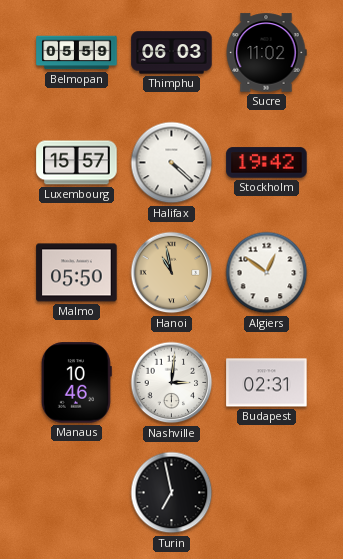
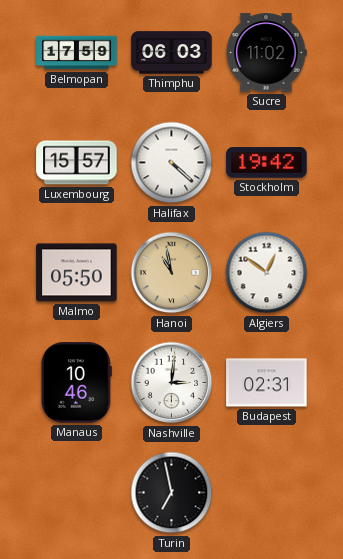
Belmopan: 05:59 -> 17:59
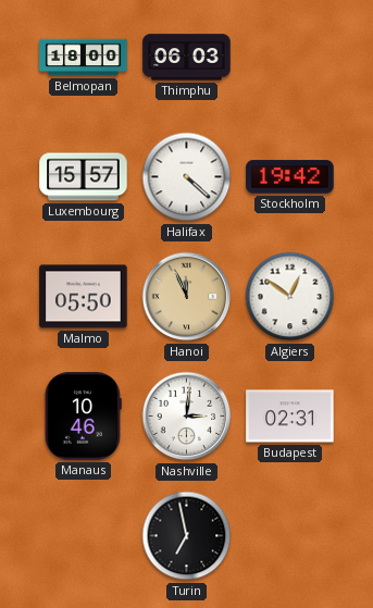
Belmopan: 17:59 -> 18:00
Sucre: 11:02 -> none
Hanoi: 10:58 -> 11:56
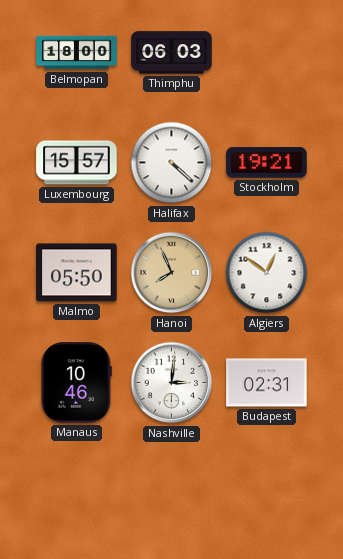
Stockholm: 19:42 -> 19:21
Hanoi: 11:56 -> 7:56
Turin: 6:58 -> none
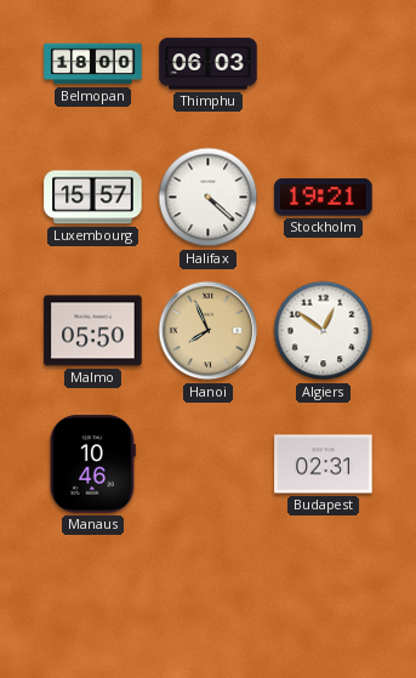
Nashville: 3:01 -> none
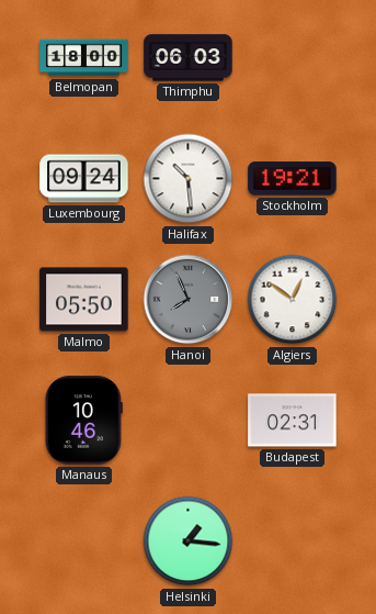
Luxembourg: 15:57 -> 09:24
Halifax: 4:22 -> 10:29
Hanoi dial: champagne -> grey
Helsinki: none -> 1:16
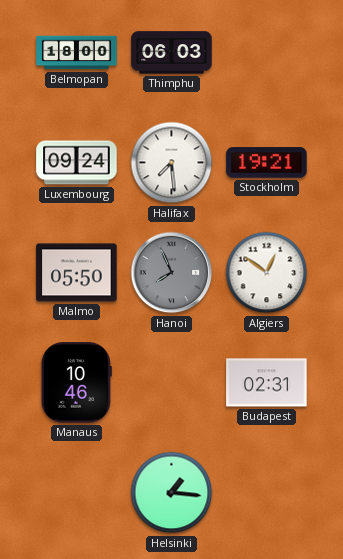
Halifax: 10:29 -> 7:29
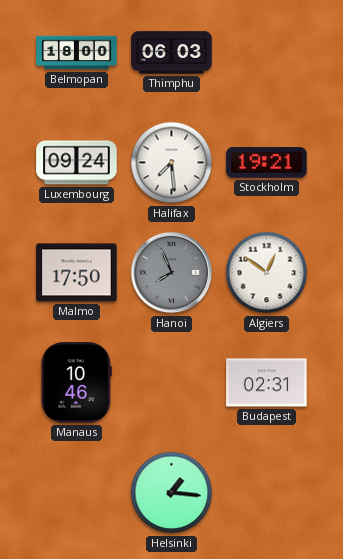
Malmo: 05:50 -> 17:50
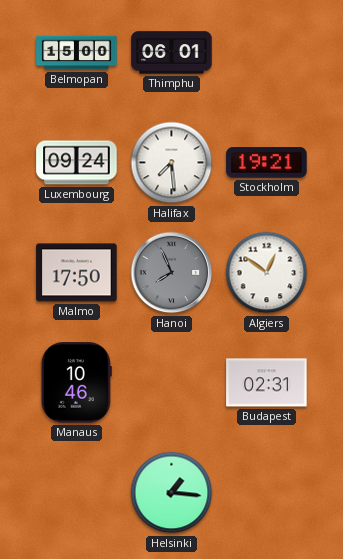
Belmopan: 18:00 -> 15:00
Thimphu: 06:03 -> 06:01
